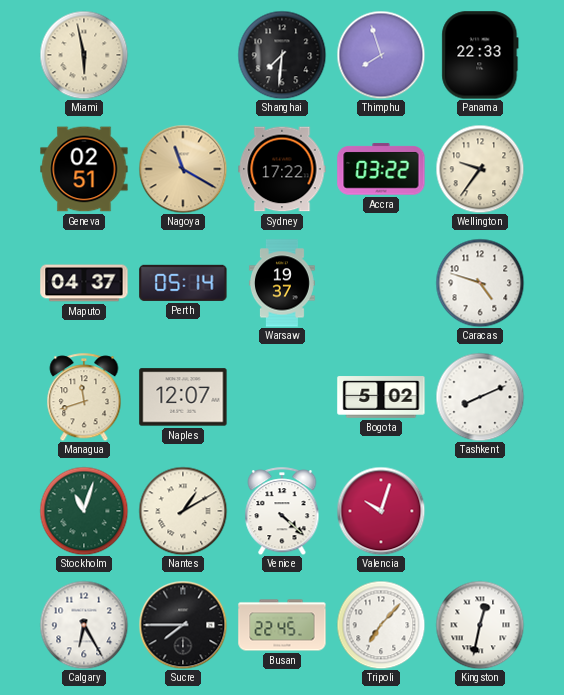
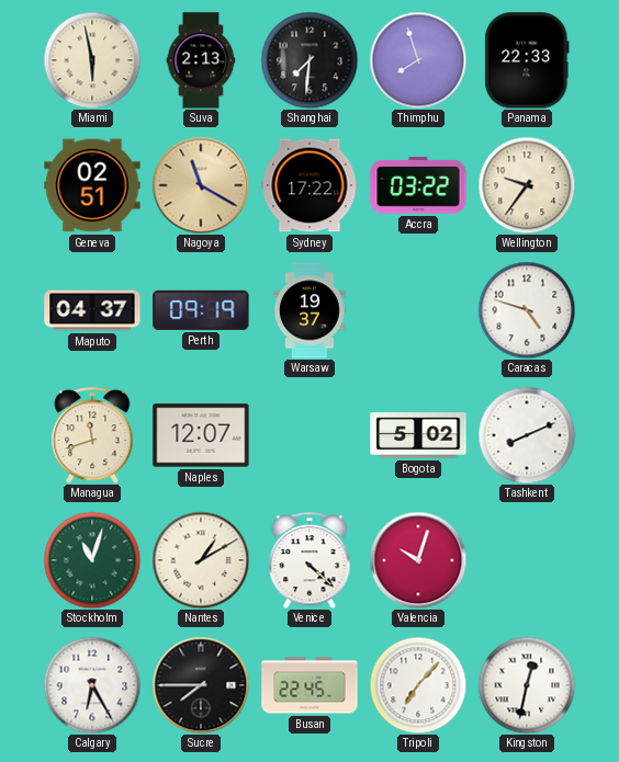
Suva: none -> 2:13
Perth: 05:14 -> 09:19
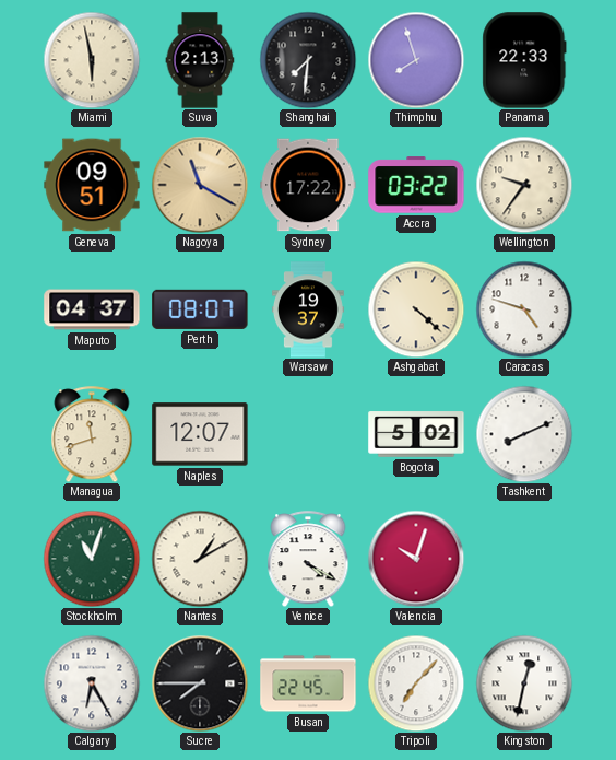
Geneva: 02:51 -> 09:51
Perth: 09:19 -> 08:07
Ashgabat: none -> 4:22
Venice: 4:22 -> 4:20
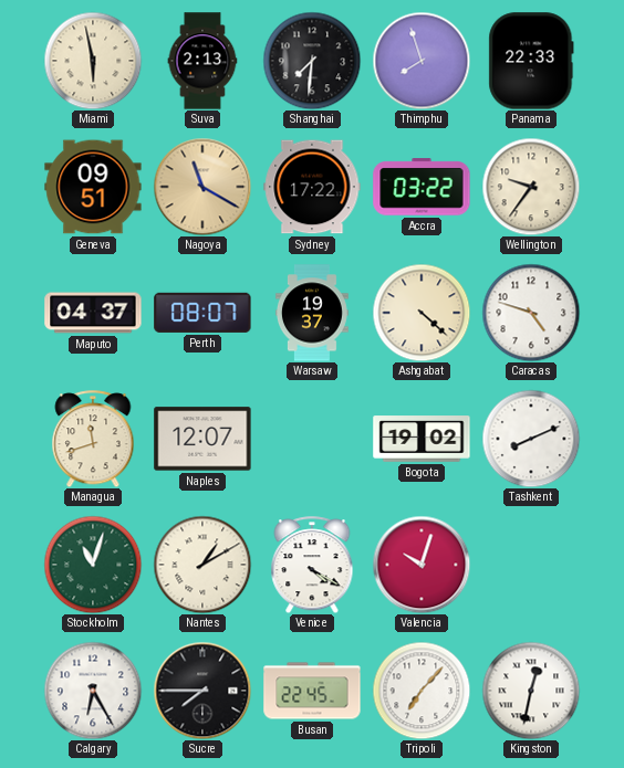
Bogota: 5:02 -> 19:02
